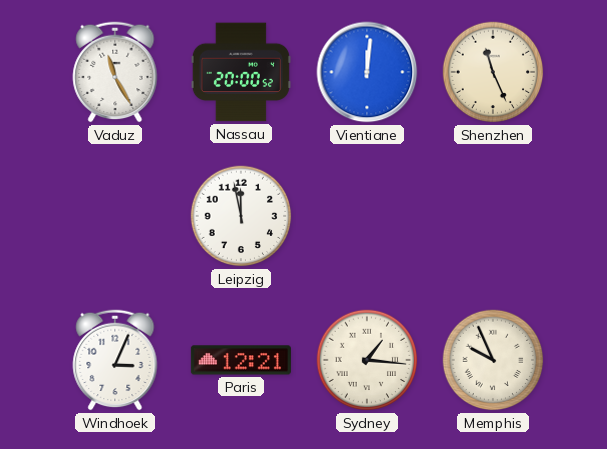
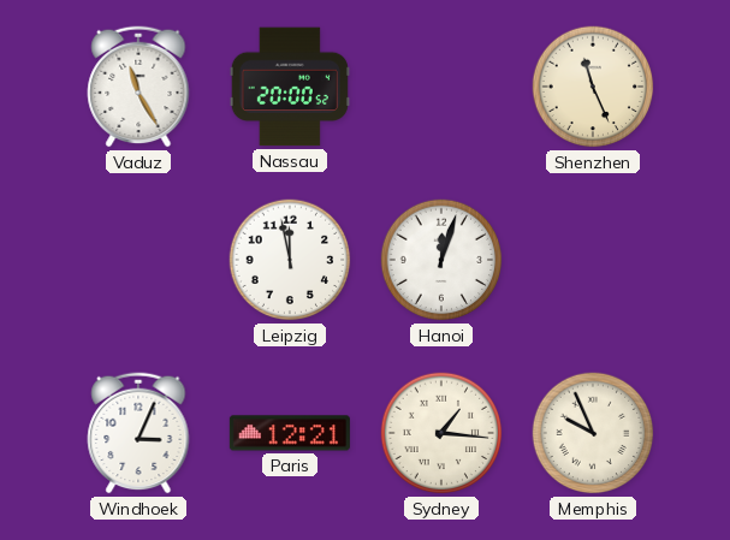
Vientiane: 12:01 -> none
Hanoi: none -> 12:03
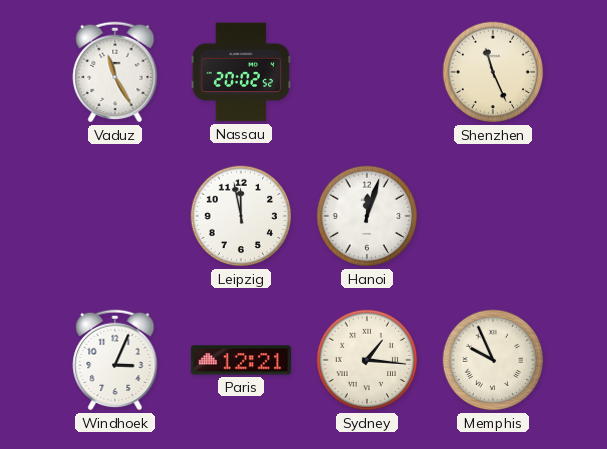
Nassau: 20:00 -> 20:02
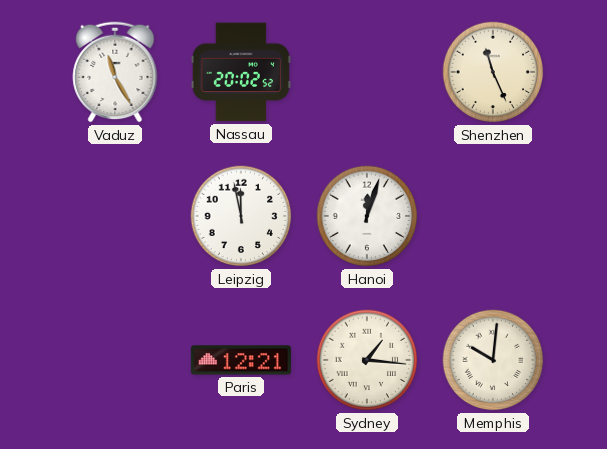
Windhoek: 3:04 -> none
Memphis: 9:56 -> 10:01
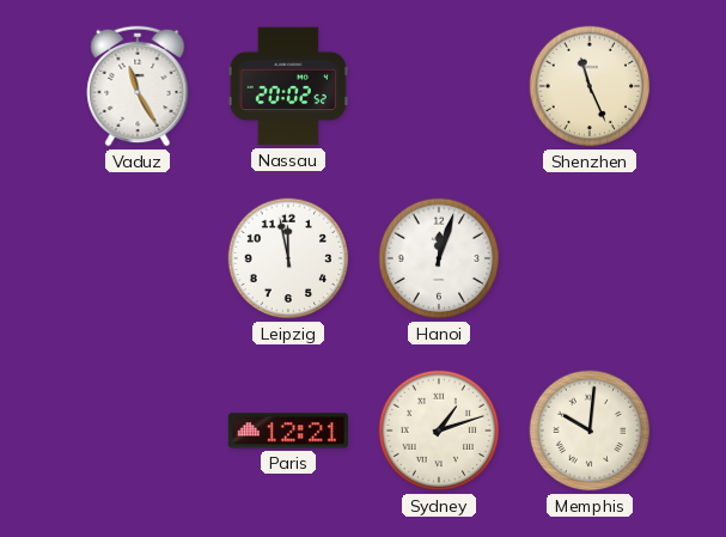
Sydney: 1:16 -> 1:12
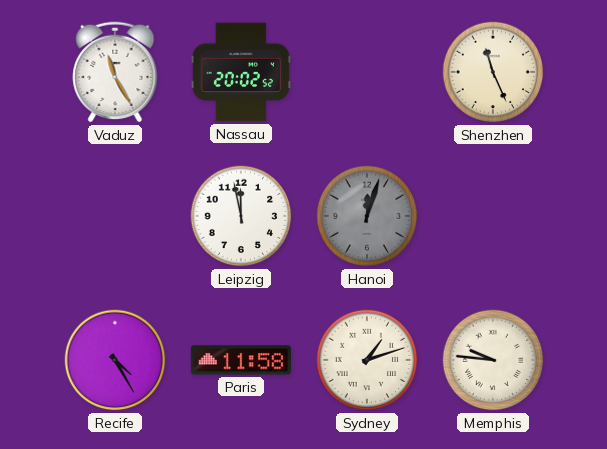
Hanoi dial: white -> grey
Recife: none -> 4:25
Paris: 12:21 -> 11:58
Memphis: 10:01 -> 9:46
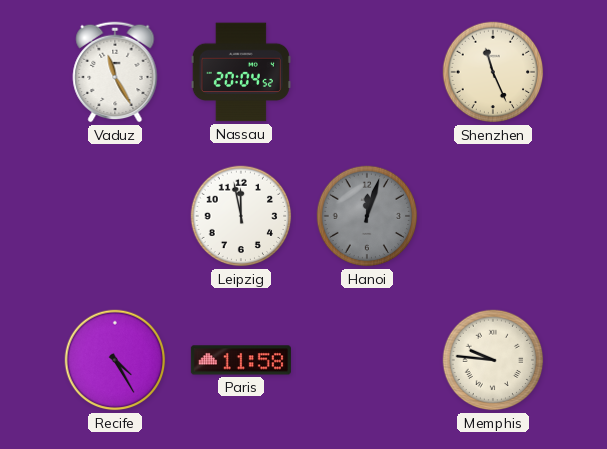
Nassau: 20:02 -> 20:04
Sydney: 1:12 -> none
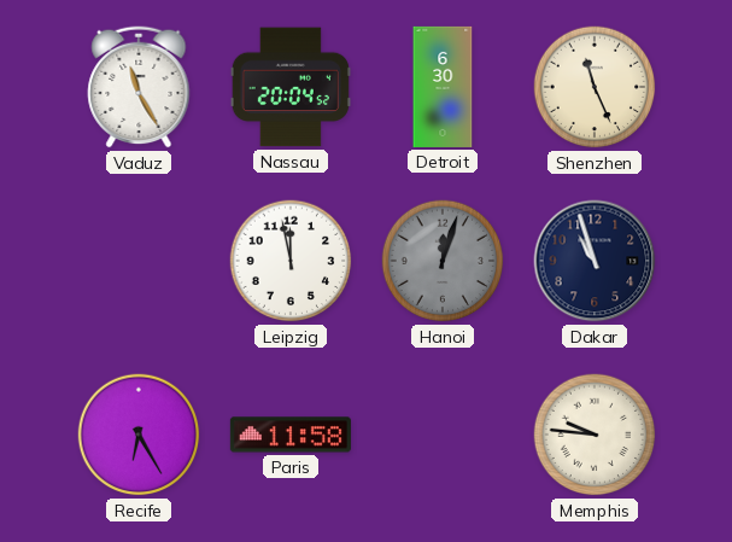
Detroit: none -> 6:30
Dakar: none -> 10:57
Recife: 4:25 -> 6:25
